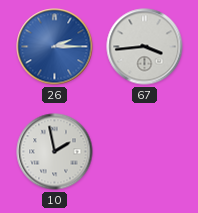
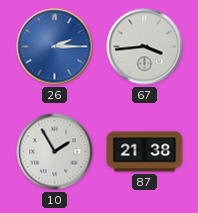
10: 1:58 -> 1:55
87: none -> 21:38
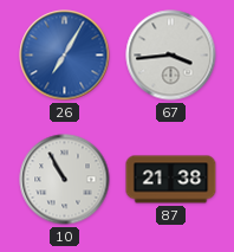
26: 2:15 -> 7:05
10: 1:55 -> 10:55
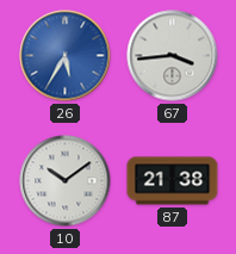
26: 7:05 -> 5:35
10: 10:55 -> 10:09
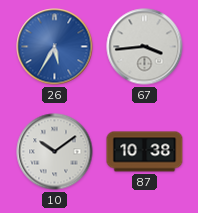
87: 21:38 -> 10:38
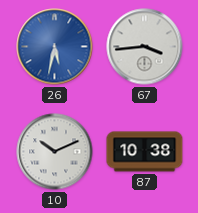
26: 5:35 -> 5:32
10: 10:09 -> 10:11
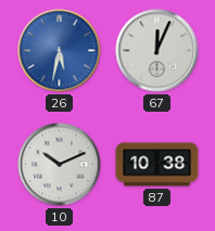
67: 3:44 -> 12:04
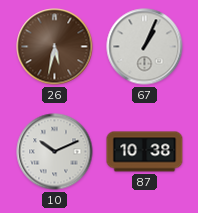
26 dial: blue -> brown
67: 12:04 -> 1:04
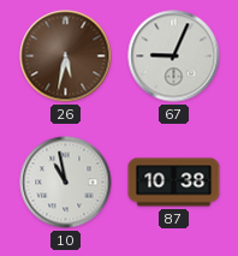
67: 1:04 -> 9:04
10: 10:11 -> 10:58
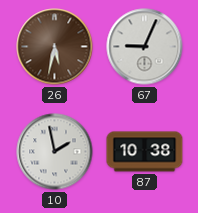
10: 10:58 -> 1:58
